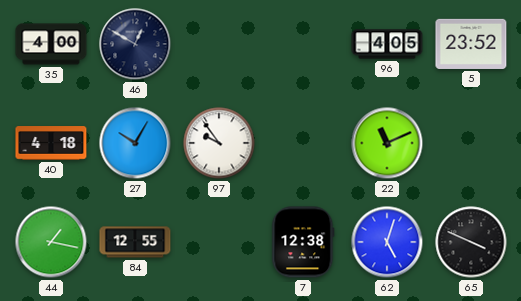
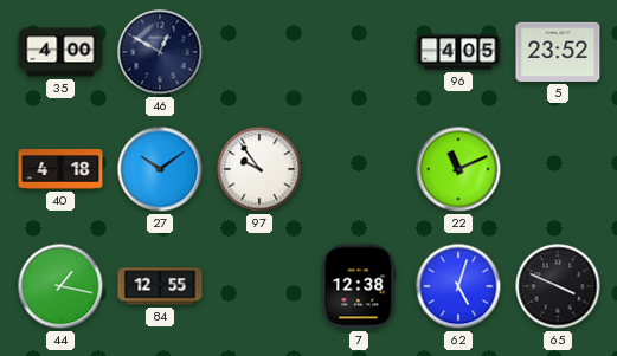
27: 10:05 -> 10:09
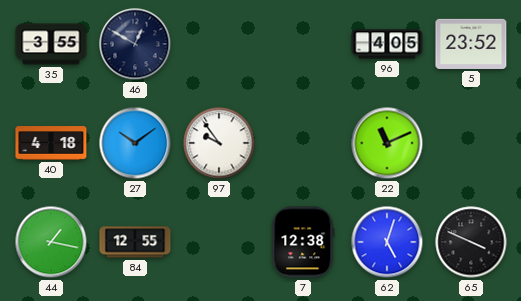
35: 4:00 -> 3:55
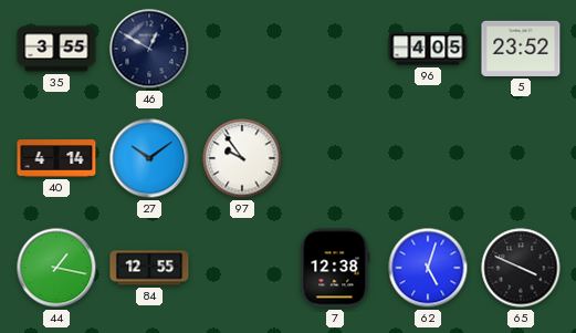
40: 4:18 -> 4:14
22: 11:11 -> none
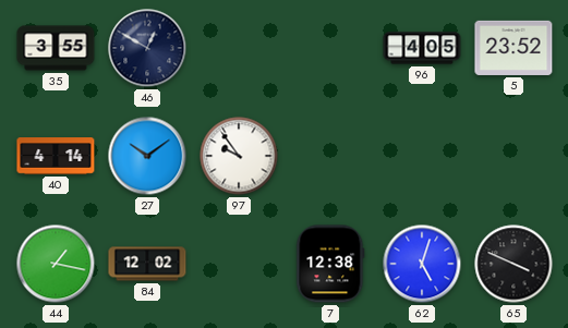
84: 12:55 -> 12:02
